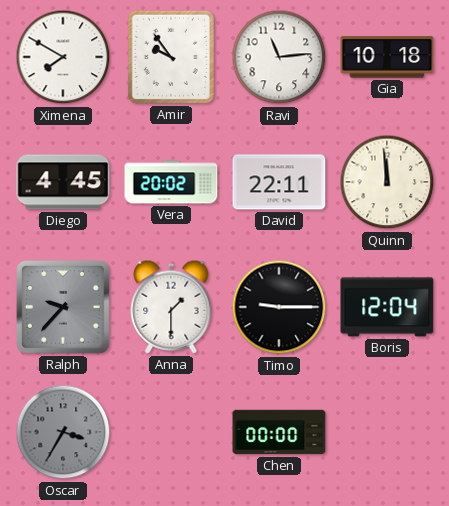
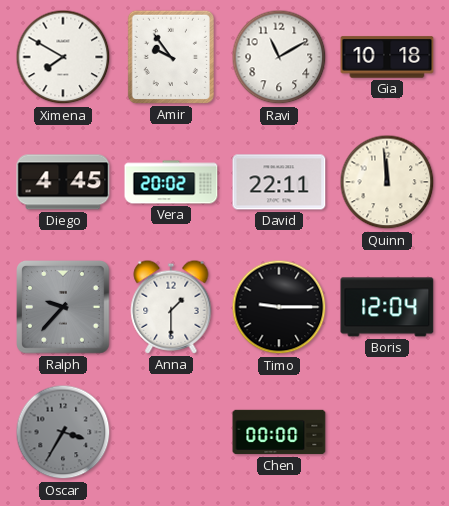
Ravi: 11:14 -> 11:10
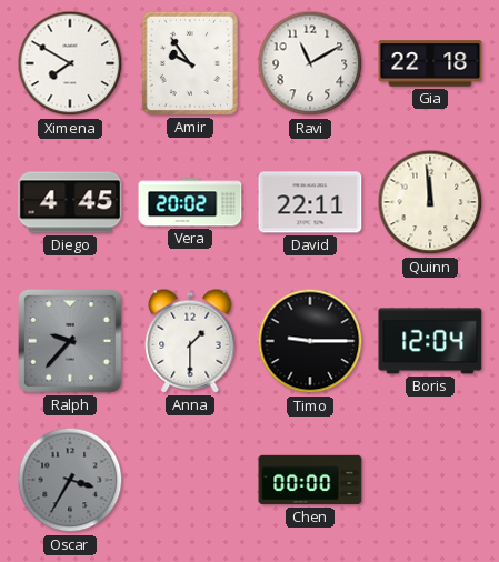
Gia: 10:18 -> 22:18
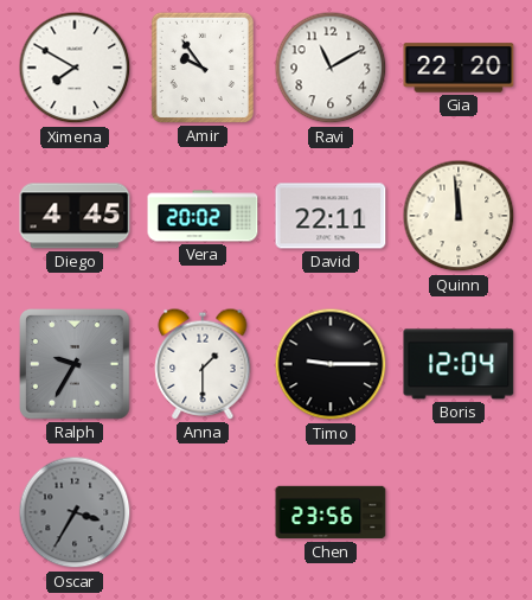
Gia: 22:18 -> 22:20
Ralph: 9:37 -> 9:35
Chen: 00:00 -> 23:56
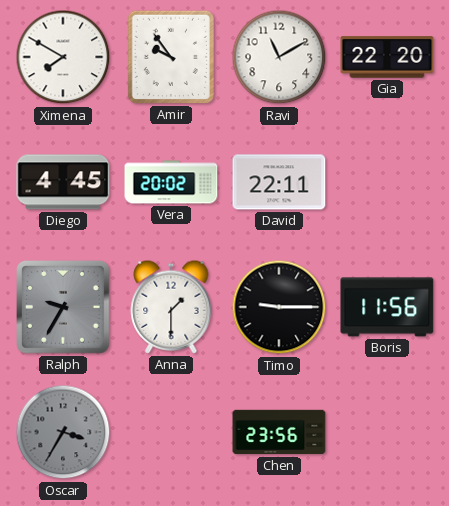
Quinn: 11:59 -> none
Boris: 12:04 -> 11:56
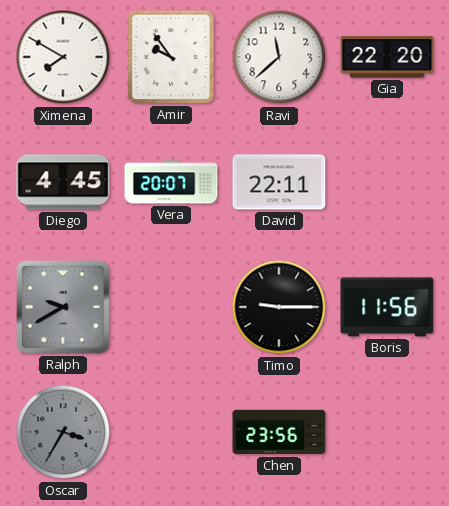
Ravi: 11:10 -> 11:38
Vera: 20:02 -> 20:07
Ralph: 9:35 -> 9:40
Anna: 1:30 -> none
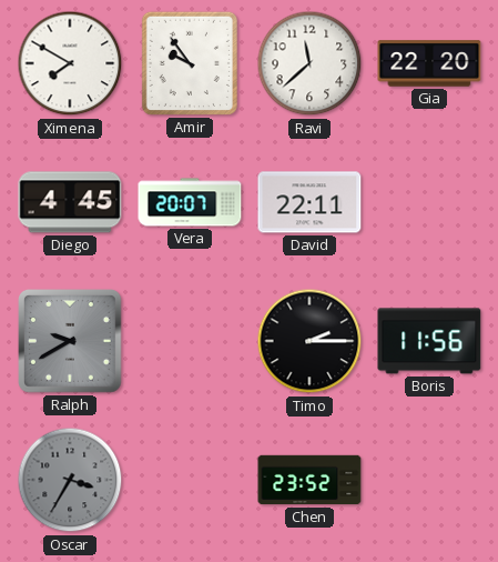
Timo: 9:15 -> 2:15
Chen: 23:56 -> 23:52
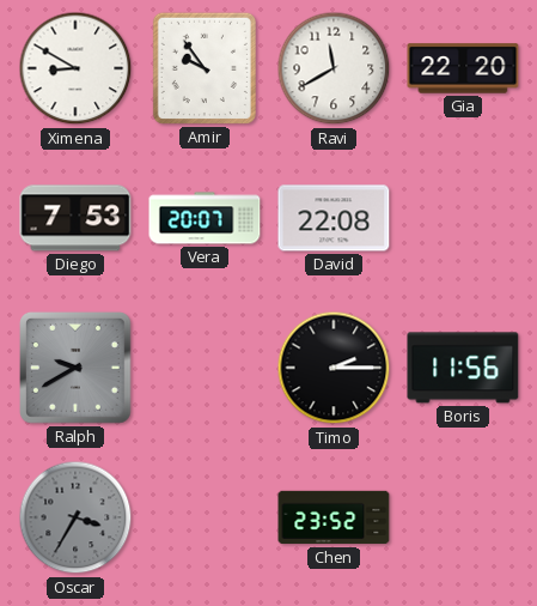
Ximena: 7:50 -> 8:50
Ravi: 11:38 -> 11:40
Diego: 4:45 -> 7:53
David: 22:11 -> 22:08
